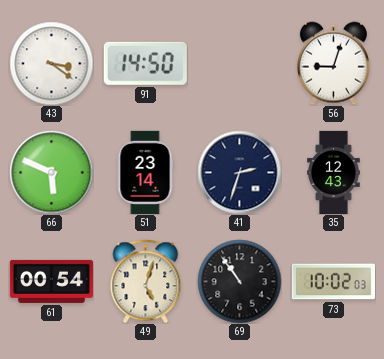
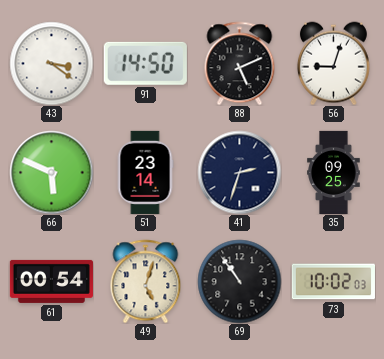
88: none -> 5:11
35: 12:43 -> 09:25
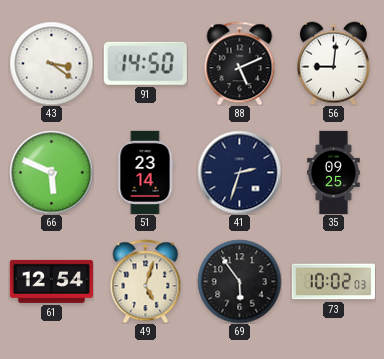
56: 9:03 -> 9:01
61: 00:54 -> 12:54
69: 10:54 -> 5:54
